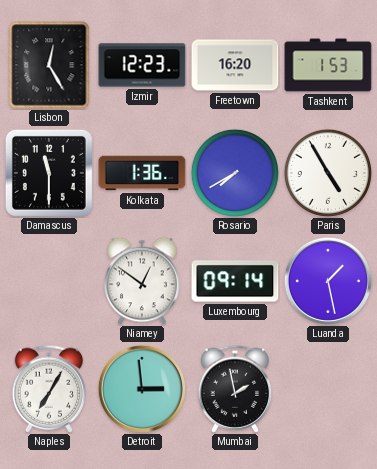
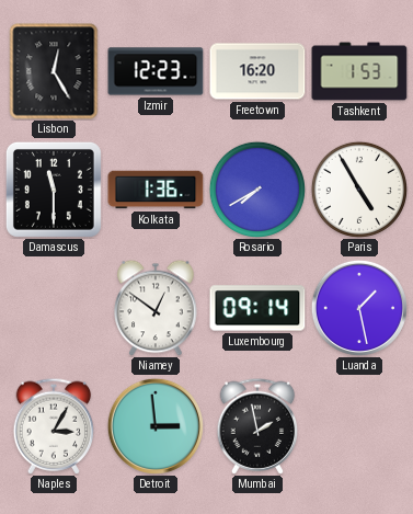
Naples: 7:05 -> 3:05
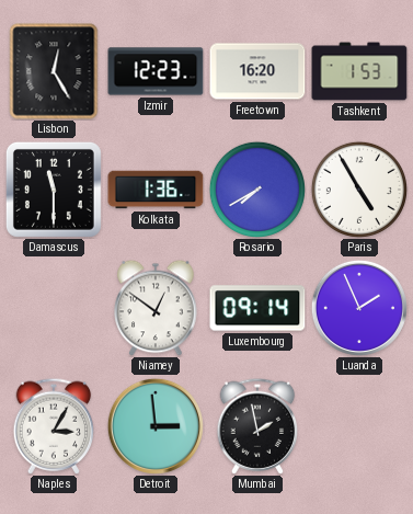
Luanda: 1:28 -> 1:56
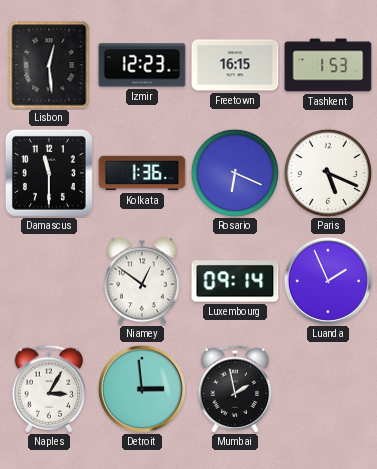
Lisbon: 12:25 -> 12:29
Freetown: 16:20 -> 16:15
Rosario: 7:40 -> 6:19
Paris: 4:55 -> 5:19
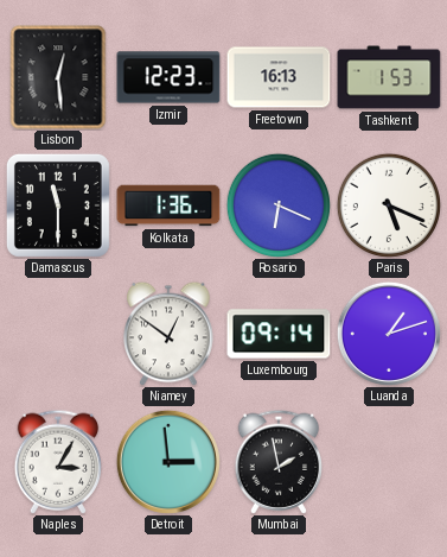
Freetown: 16:15 -> 16:13
Luanda: 1:56 -> 1:12
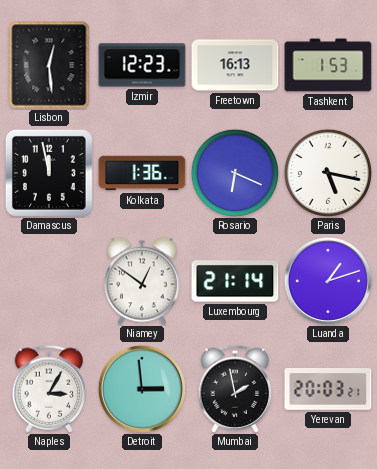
Damascus: 11:30 -> 11:58
Paris: 5:19 -> 5:17
Luxembourg: 09:14 -> 21:14
Yerevan: none -> 20:03
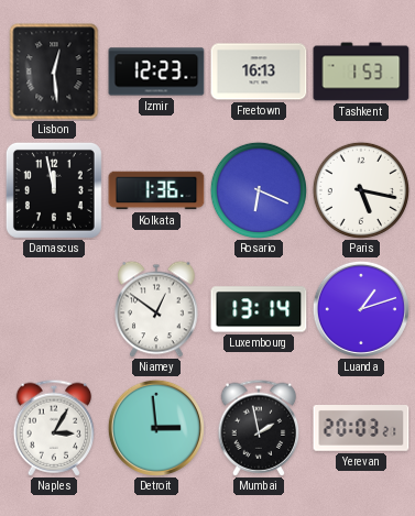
Luxembourg: 21:14 -> 13:14
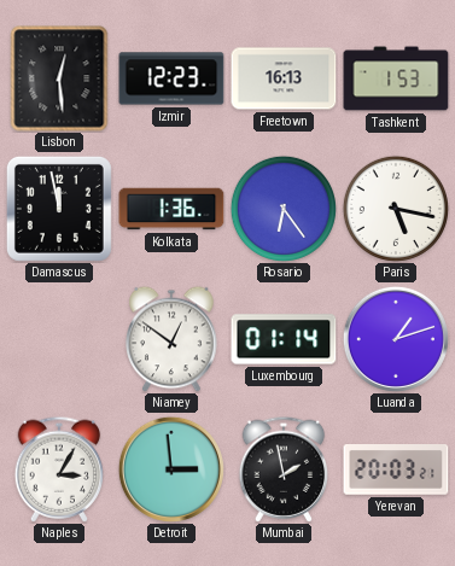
Rosario: 6:19 -> 6:24
Luxembourg: 13:14 -> 01:14
